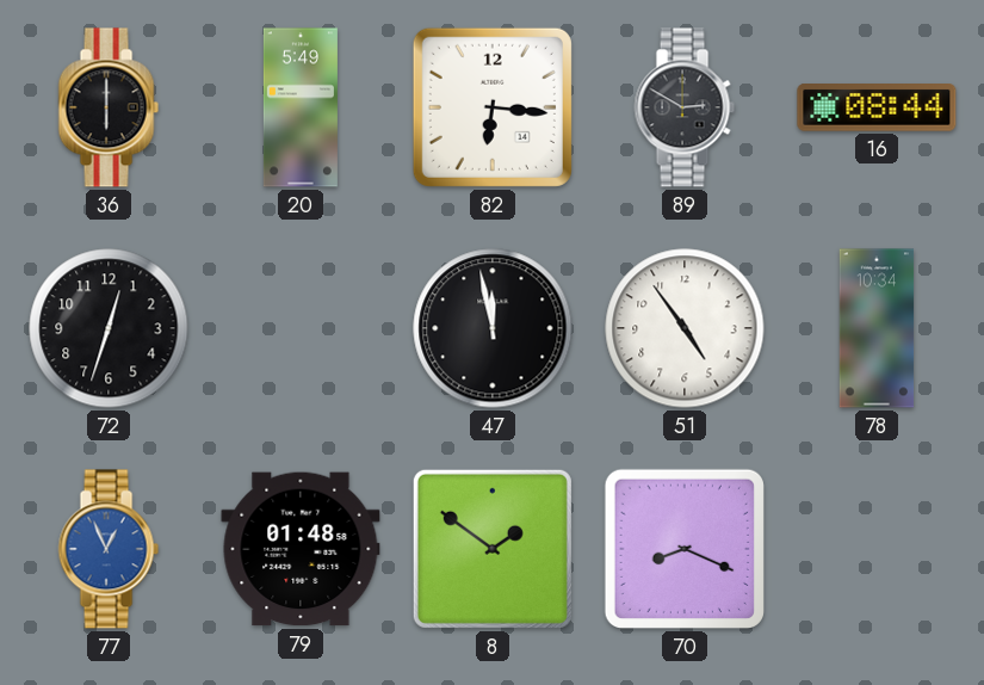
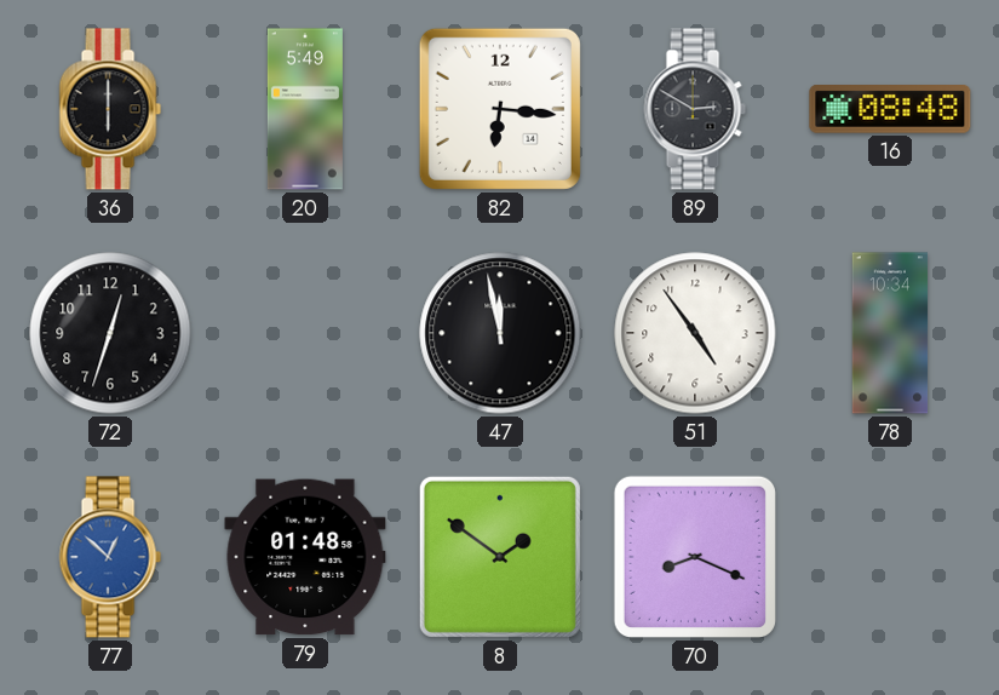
16: 08:44 -> 08:48
77: 12:56 -> 12:52
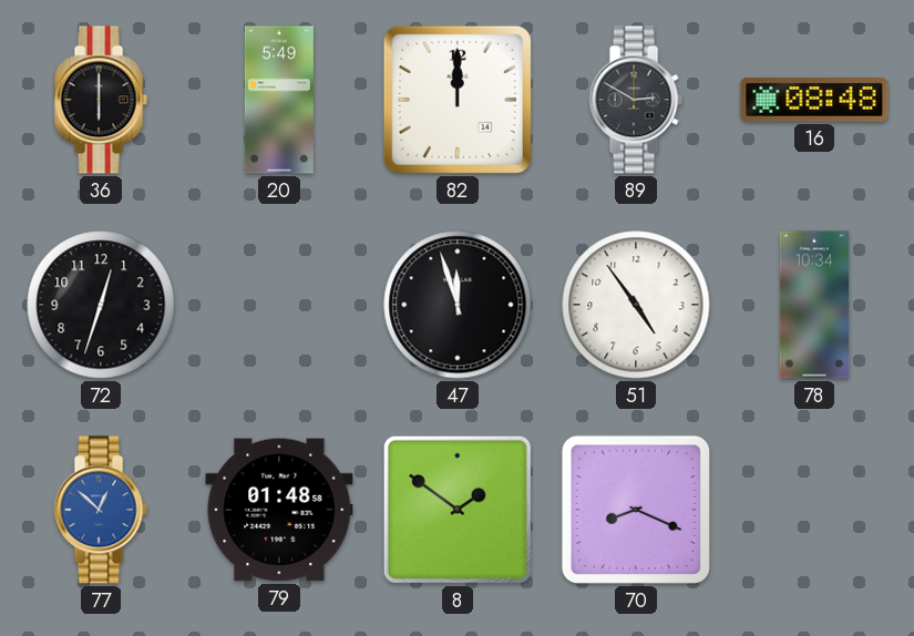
82: 6:16 -> 12:00
47: 11:58 -> 11:57
